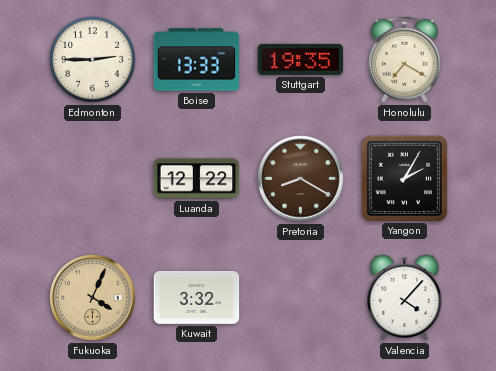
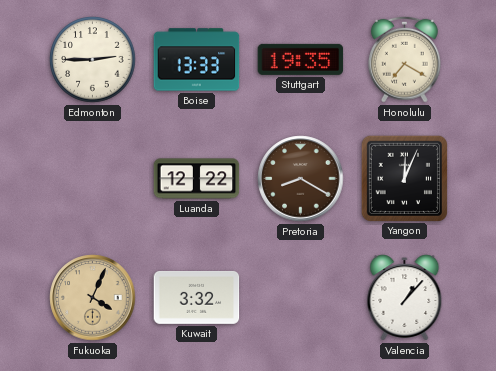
Yangon: 2:05 -> 12:04
Valencia: 4:07 -> 1:07
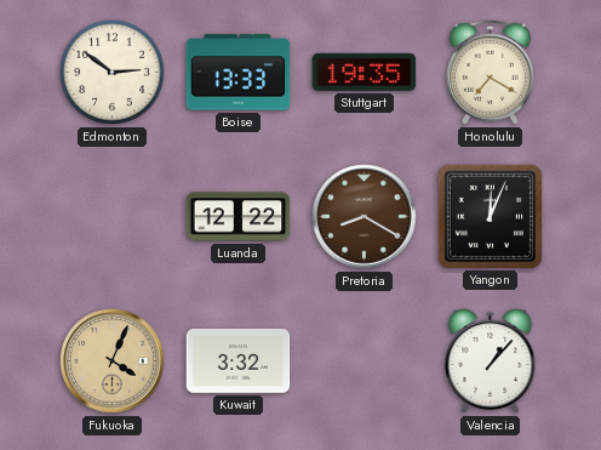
Edmonton: 2:45 -> 2:51
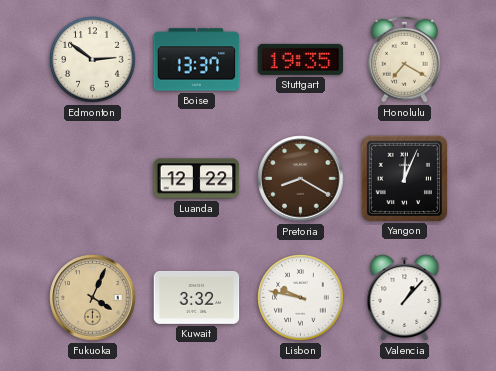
Boise: 13:33 -> 13:37
Lisbon: none -> 9:47
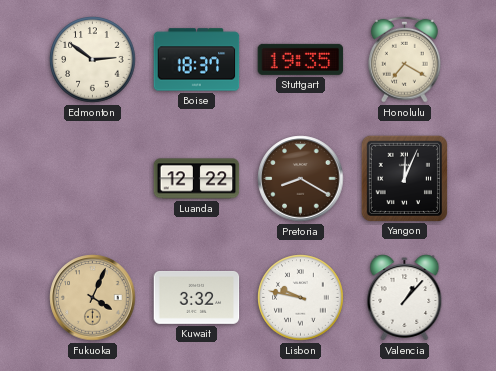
Boise: 13:37 -> 18:37
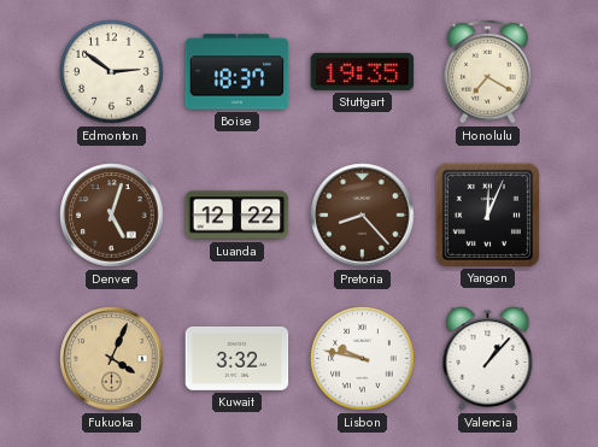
Denver: none -> 5:03
Pretoria: 8:20 -> 8:23
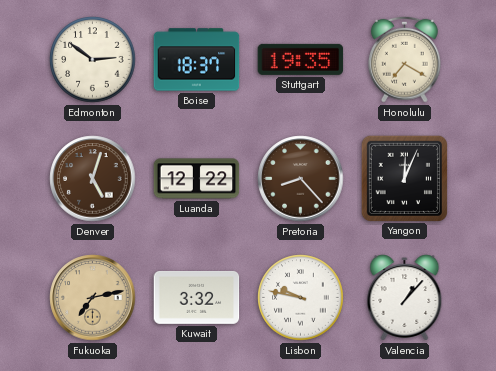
Fukuoka: 4:04 -> 7:13
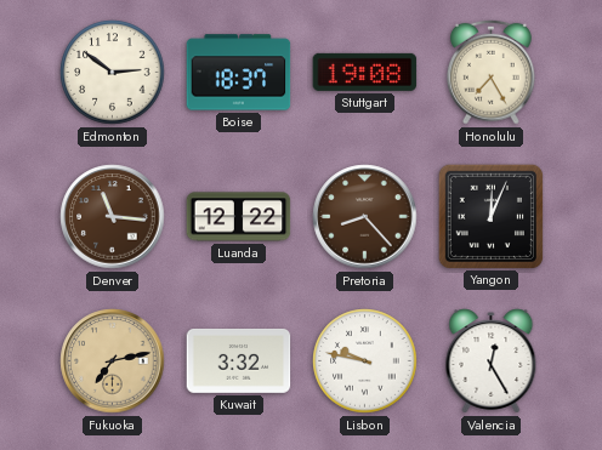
Stuttgart: 19:35 -> 19:08
Honolulu: 7:20 -> 7:25
Denver: 5:03 -> 11:16
Valencia: 1:07 -> 12:25
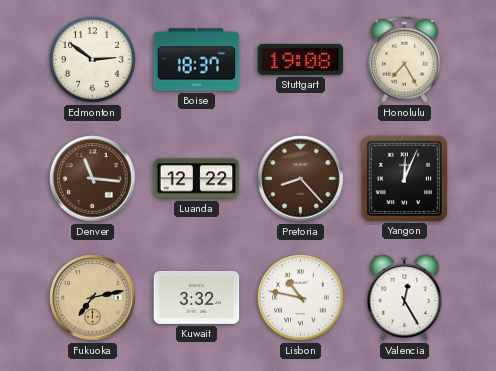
Lisbon: 9:47 -> 10:47
